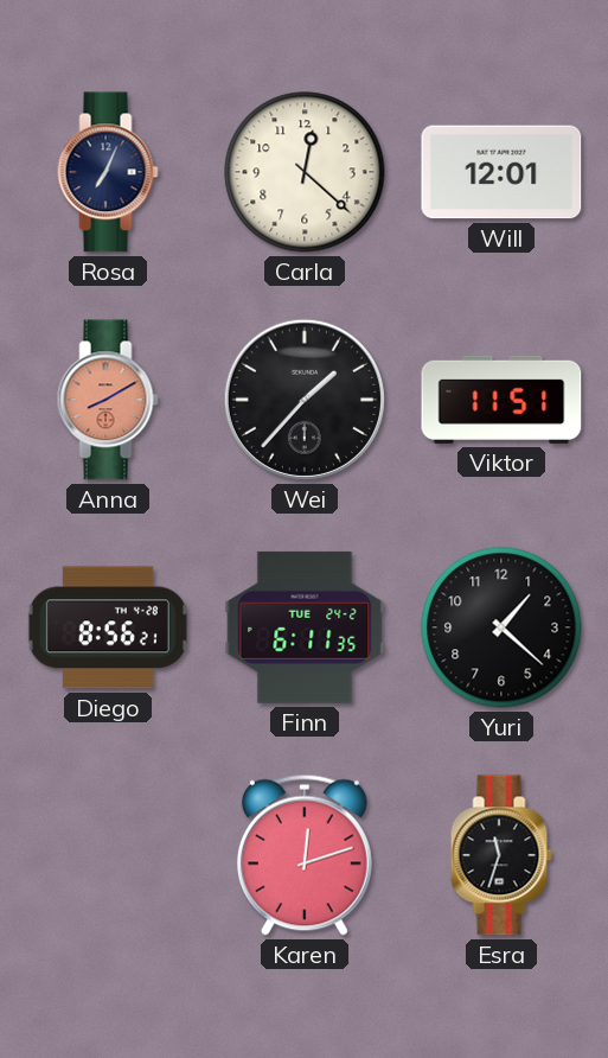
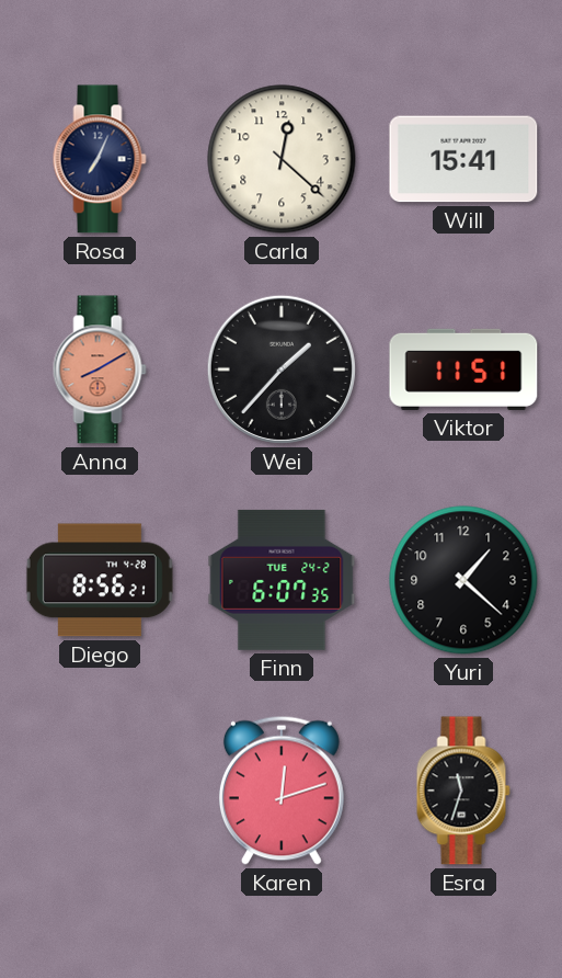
Will: 12:01 -> 15:41
Finn: 6:11 -> 6:07
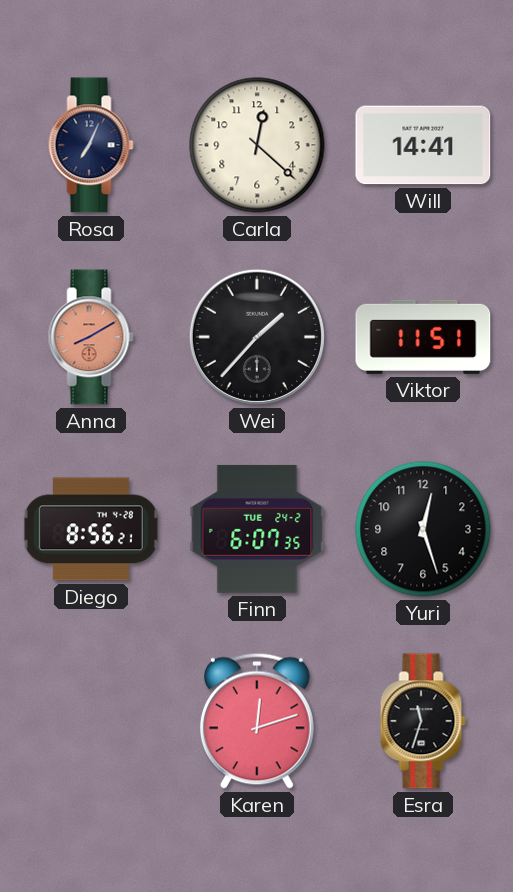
Will: 15:41 -> 14:41
Yuri: 1:22 -> 12:27
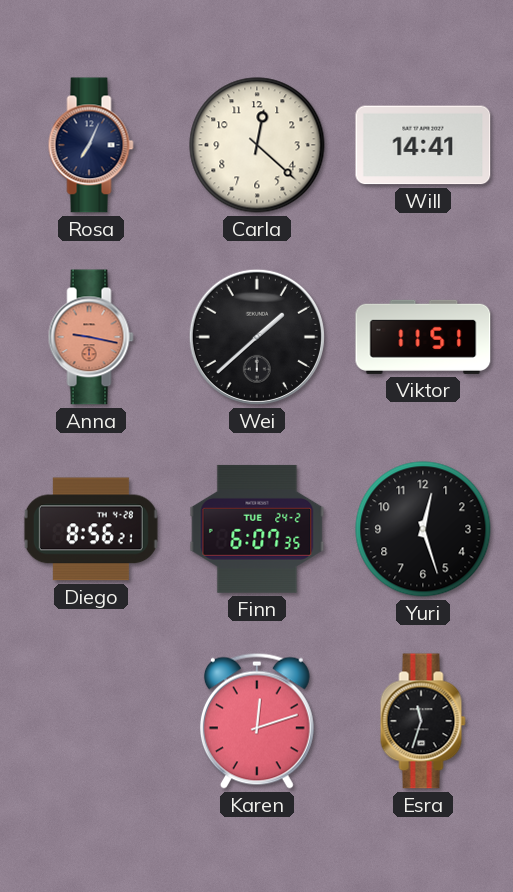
Anna: 8:10 -> 9:17
Wei: 1:37 -> 1:38
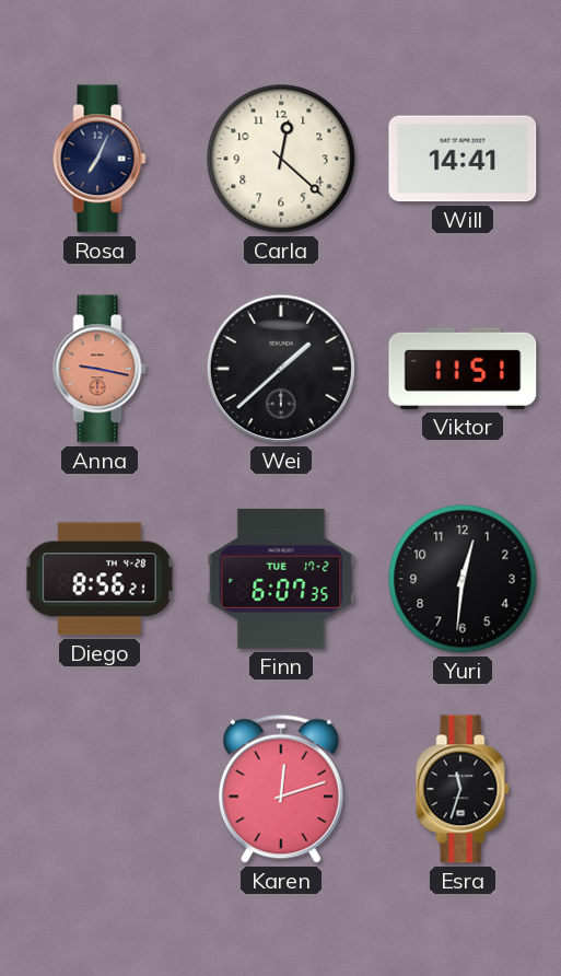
Finn date: TUE 24-2 -> TUE 17-2
Yuri: 12:27 -> 12:31
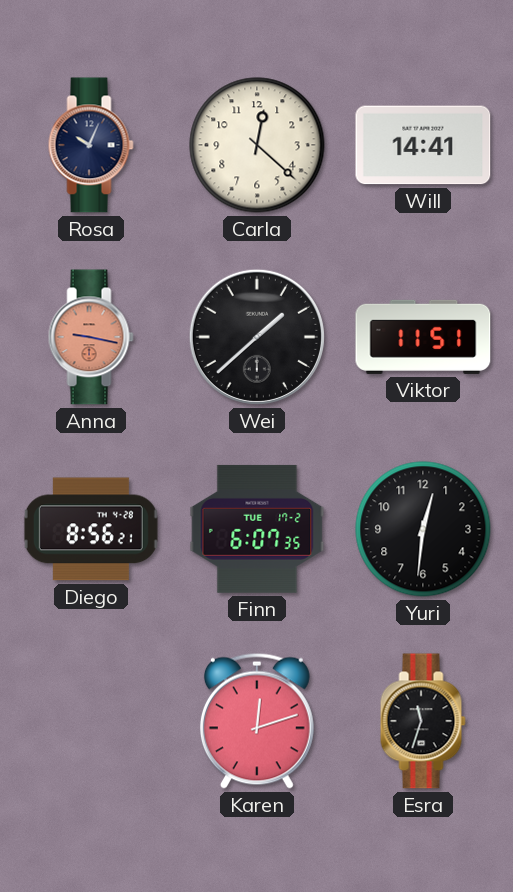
Rosa: 7:04 -> 10:04
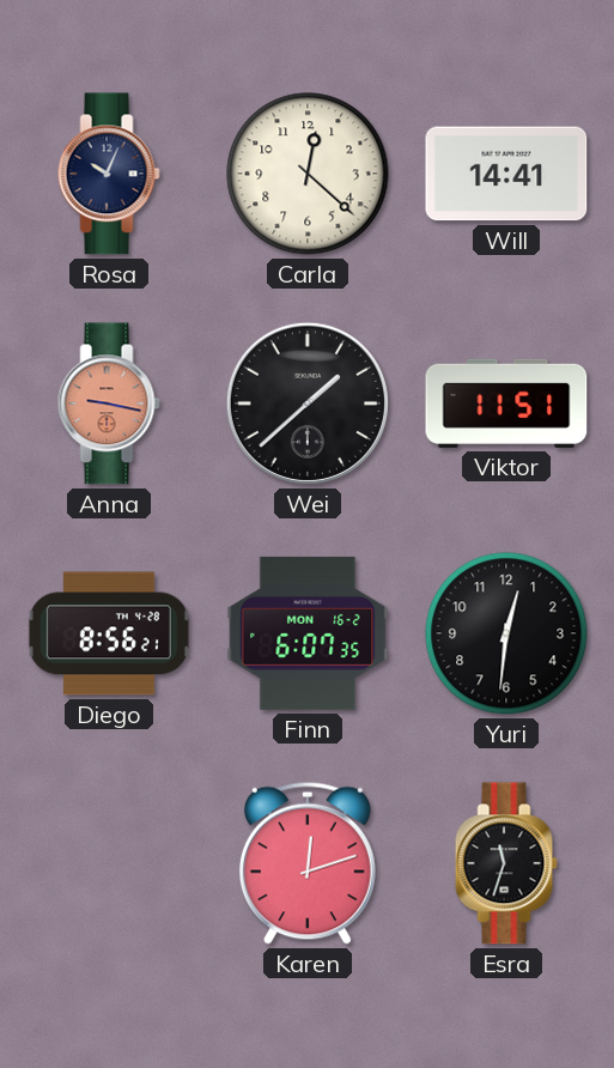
Finn date: TUE 17-2 -> MON 16-2
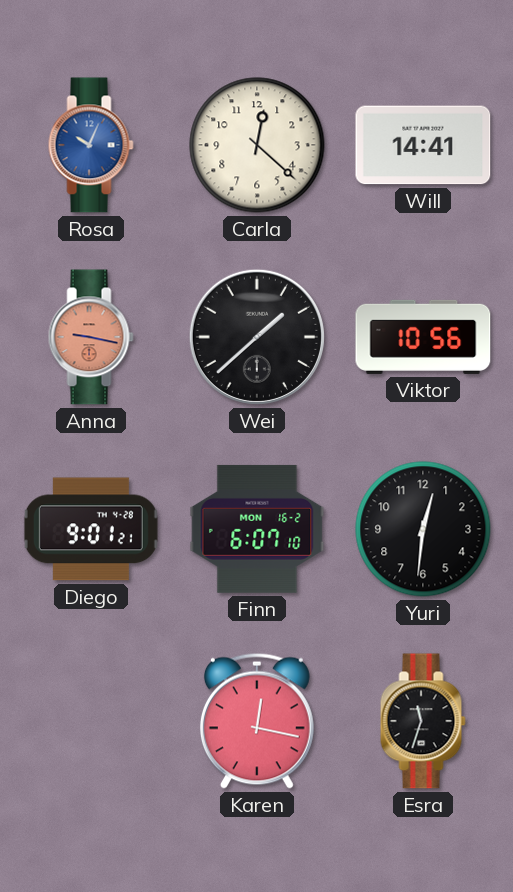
Rosa dial: navy -> blue
Viktor: 11:51 -> 10:56
Diego: 8:56 -> 9:01
Finn: 6:07:35 -> 6:07:10
Karen: 12:12 -> 12:17
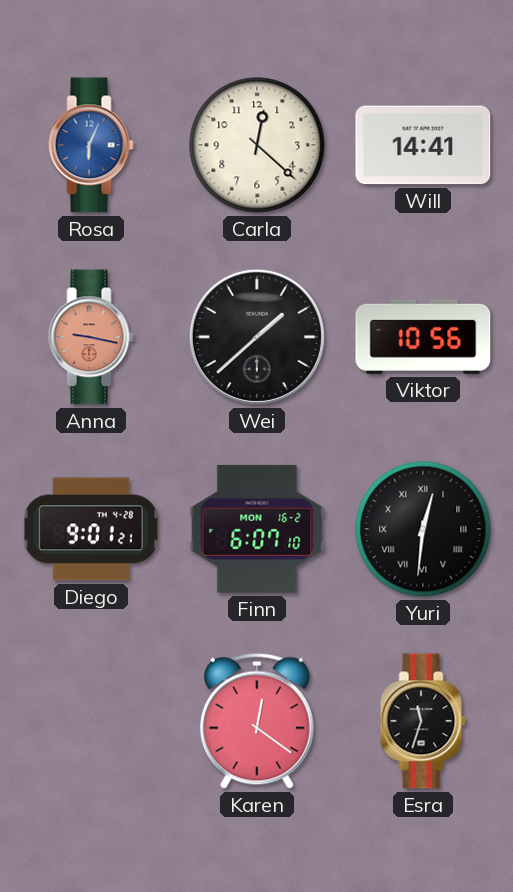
Rosa: 10:04 -> 6:04
Yuri numerals: Arabic -> Roman
Karen: 12:17 -> 12:21
